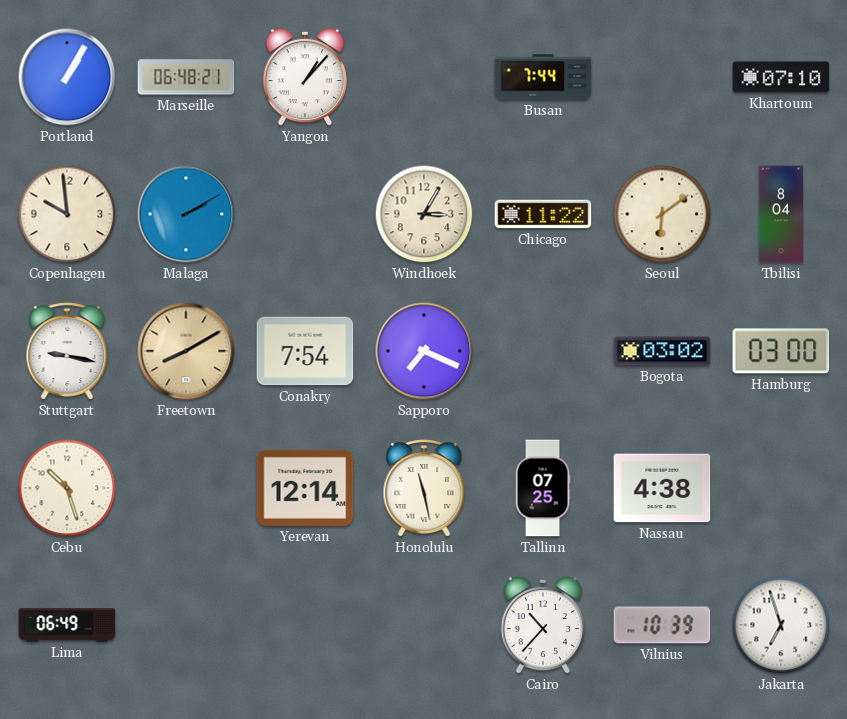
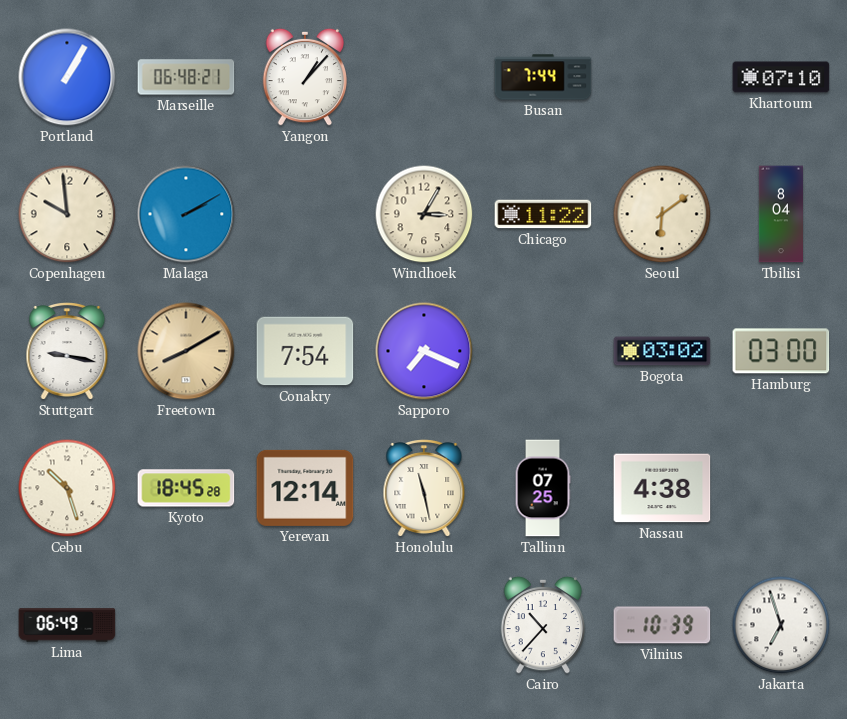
Kyoto: none -> 18:45
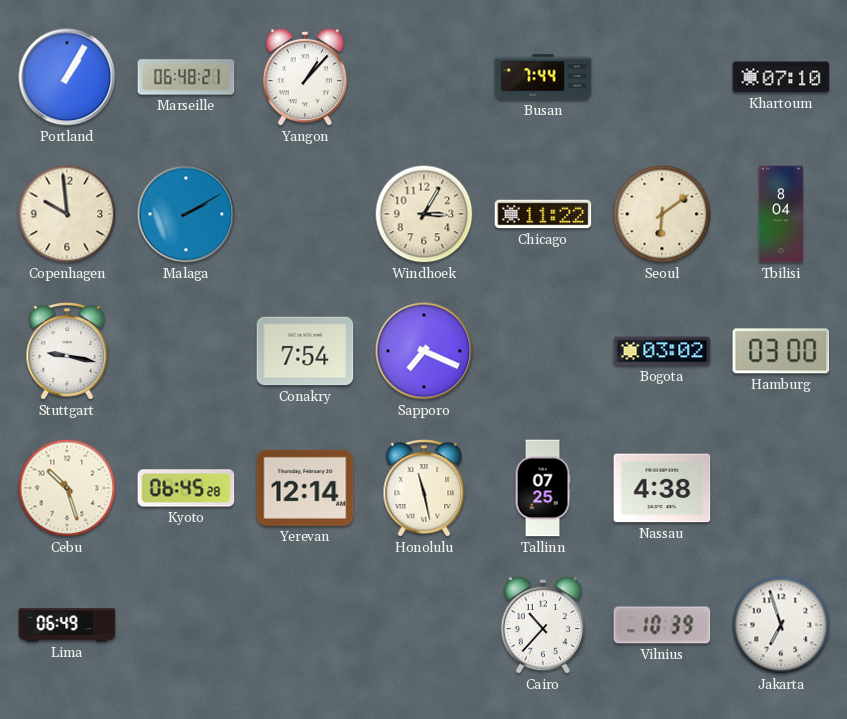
Freetown: 8:10 -> none
Kyoto: 18:45 -> 06:45
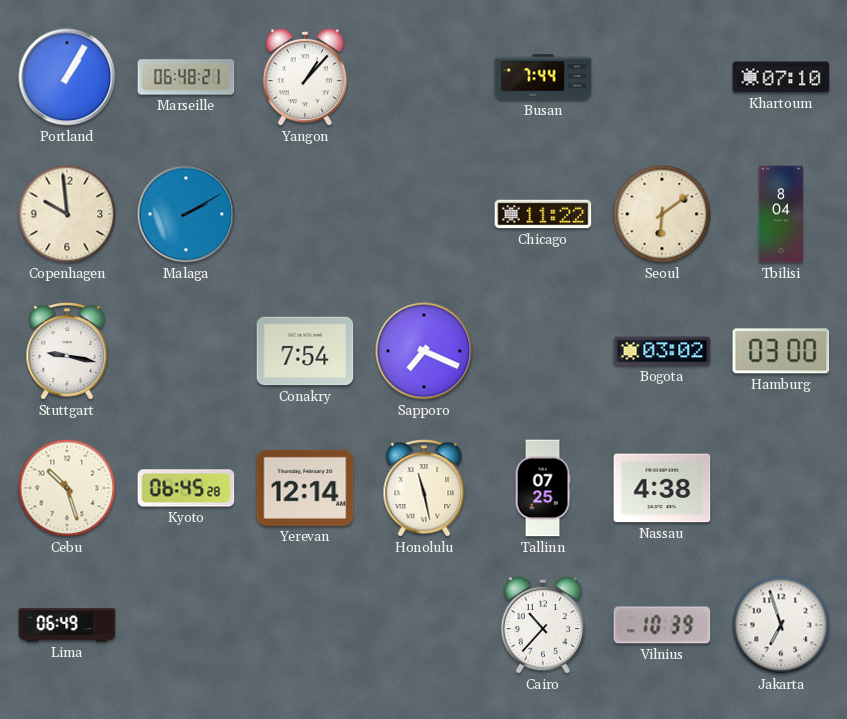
Windhoek: 3:05 -> none
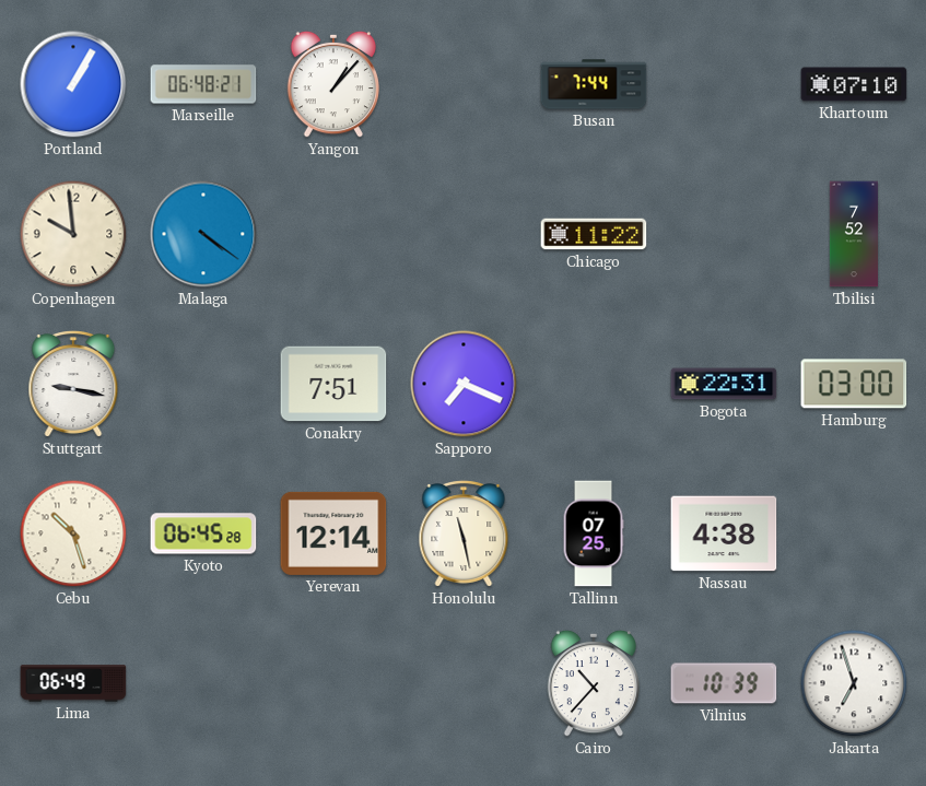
Malaga: 2:10 -> 4:21
Seoul: 6:09 -> none
Tbilisi: 8:04 -> 7:52
Conakry: 7:54 -> 7:51
Bogota: 03:02 -> 22:31
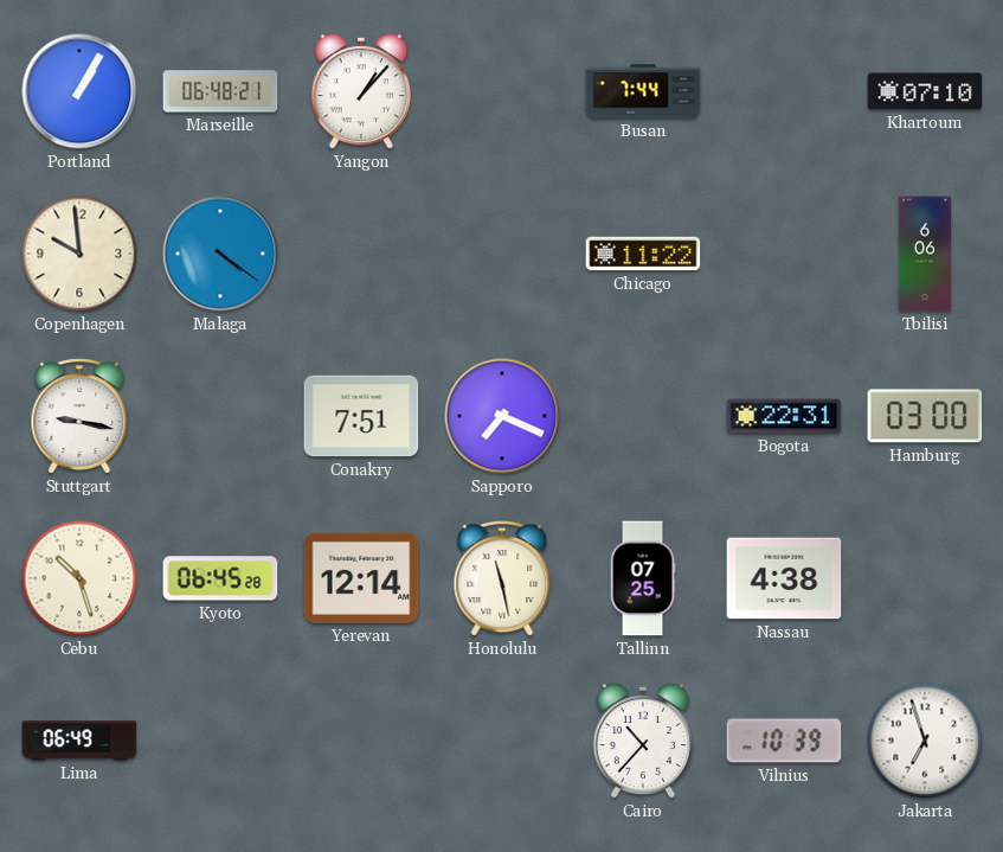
Tbilisi: 7:52 -> 6:06
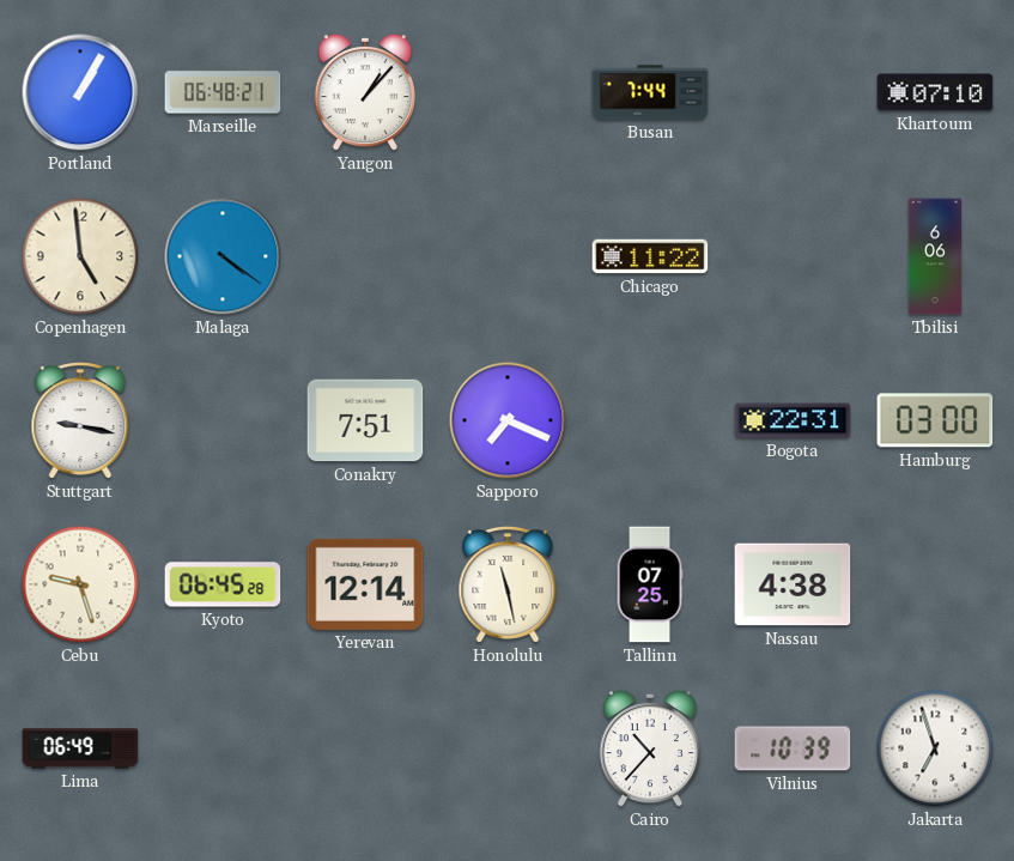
Copenhagen: 9:59 -> 4:59
Cebu: 10:27 -> 9:27
